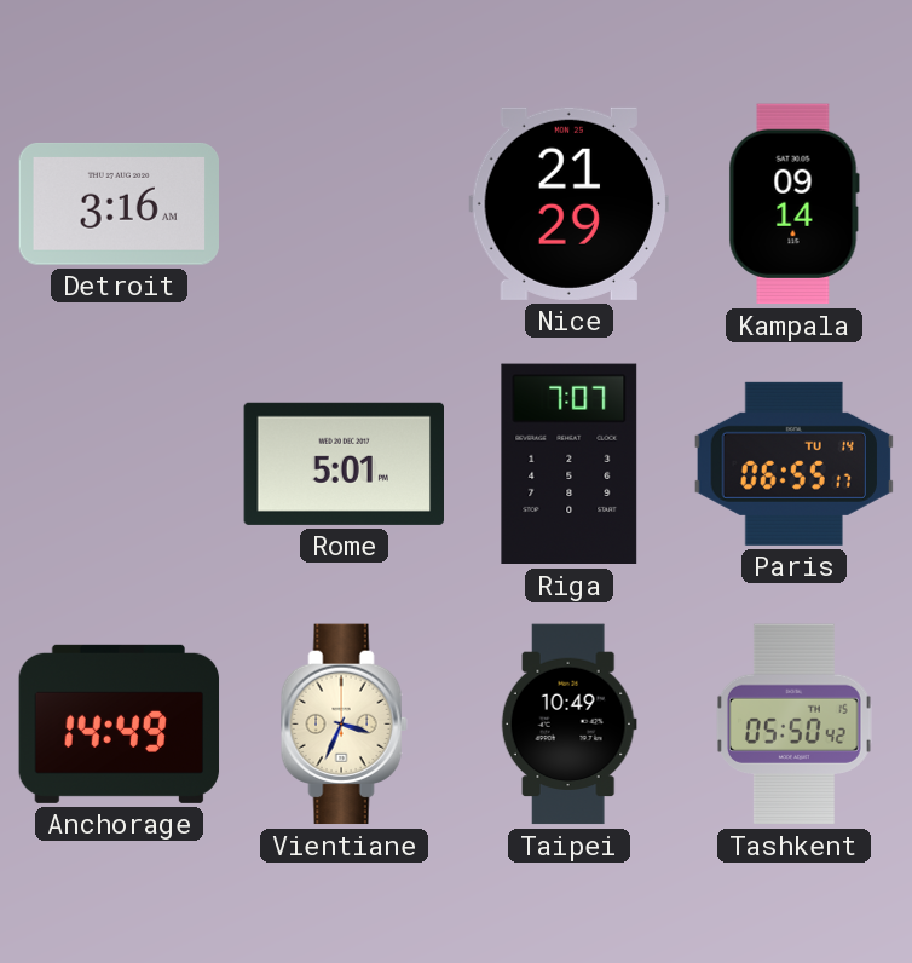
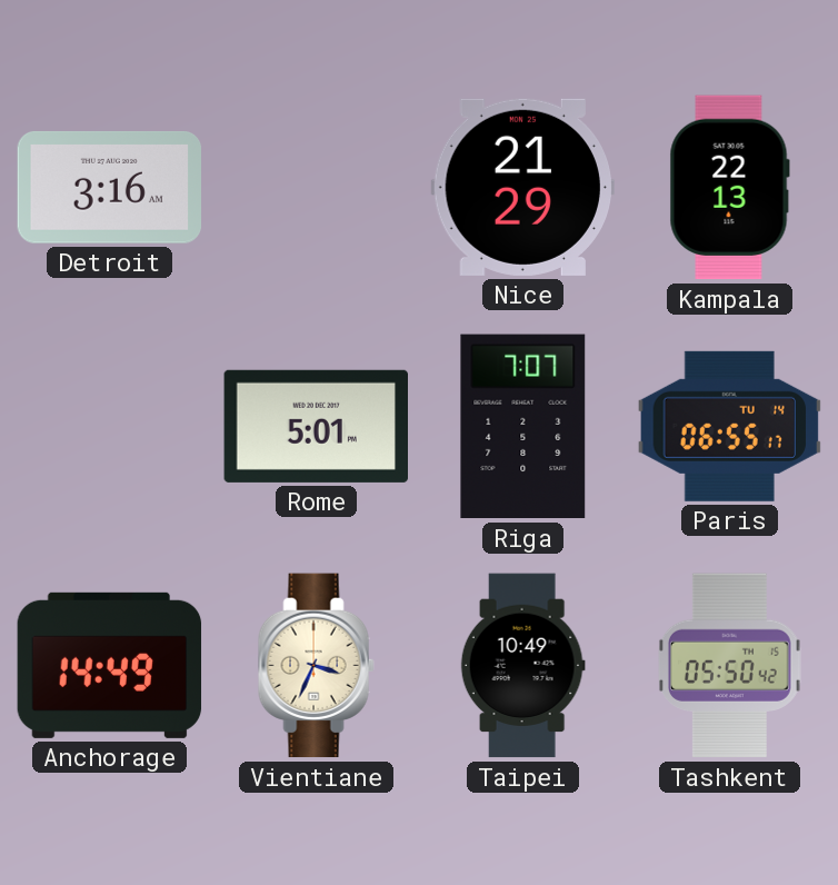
Kampala: 09:14 -> 22:13
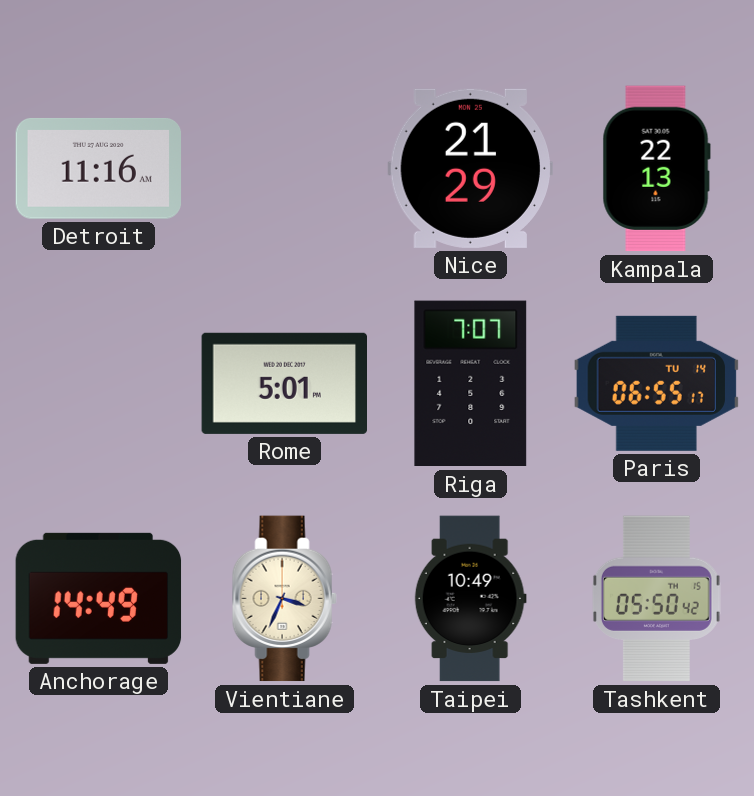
Detroit: 3:16 -> 11:16
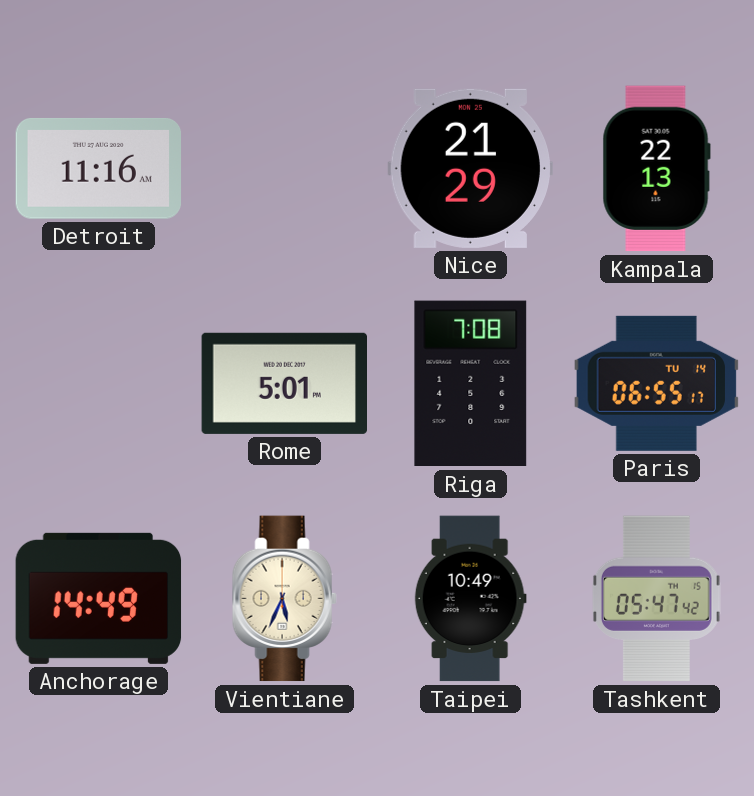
Riga: 7:07 -> 7:08
Vientiane: 3:34 -> 5:34
Tashkent: 05:50 -> 05:47
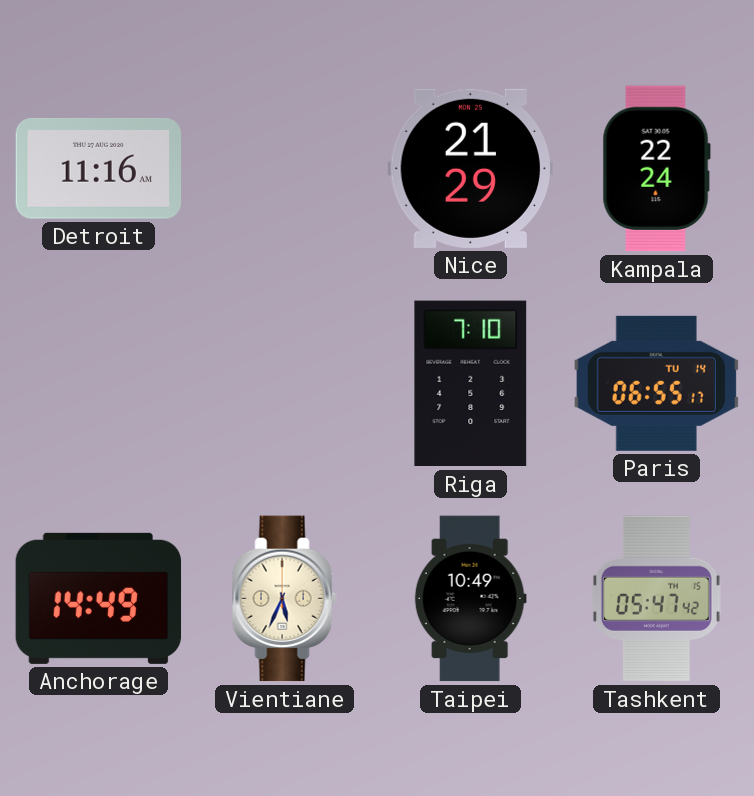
Kampala: 22:13 -> 22:24
Rome: 5:01 -> none
Riga: 7:08 -> 7:10
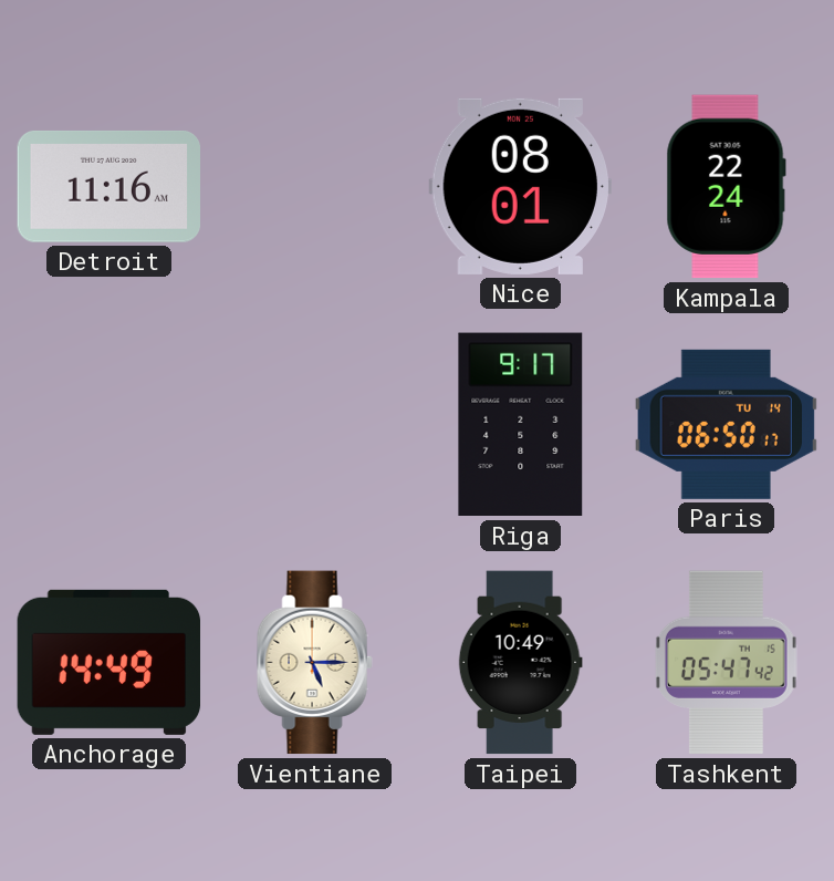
Nice: 21:29 -> 08:01
Riga: 7:10 -> 9:17
Paris: 06:55 -> 06:50
Vientiane: 5:34 -> 5:15
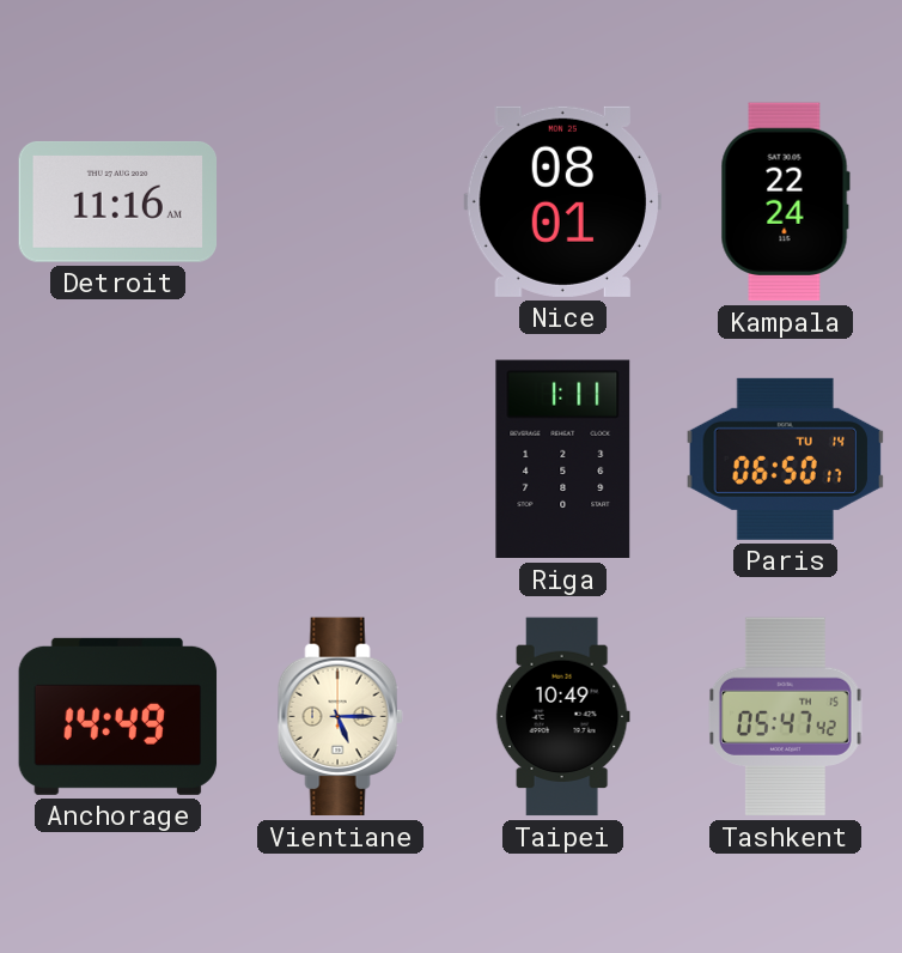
Riga: 9:17 -> 1:11
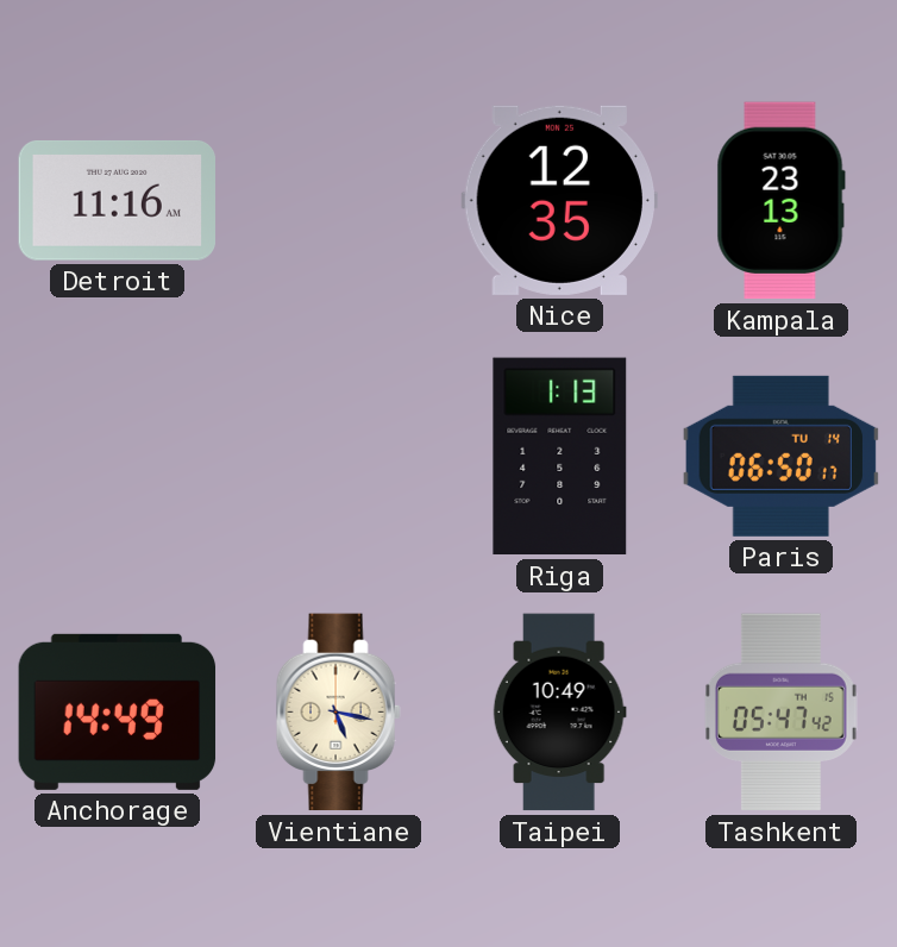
Nice: 08:01 -> 12:35
Kampala: 22:24 -> 23:13
Riga: 1:11 -> 1:13
Vientiane: 5:15 -> 5:17
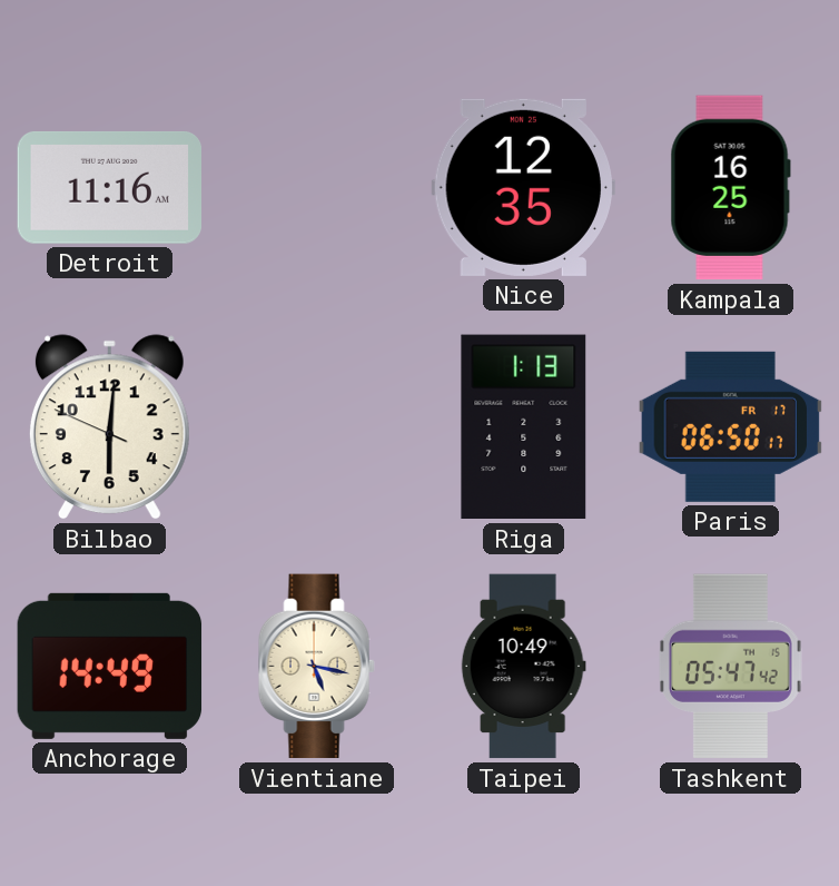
Kampala: 23:13 -> 16:25
Bilbao: none -> 6:00
Paris date: TU 14 -> FR 17
